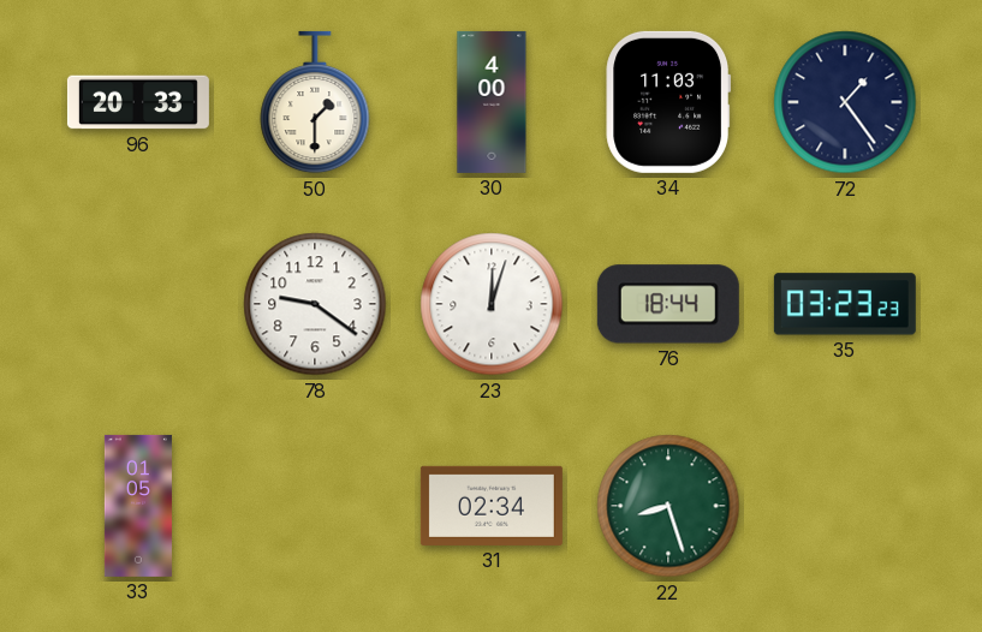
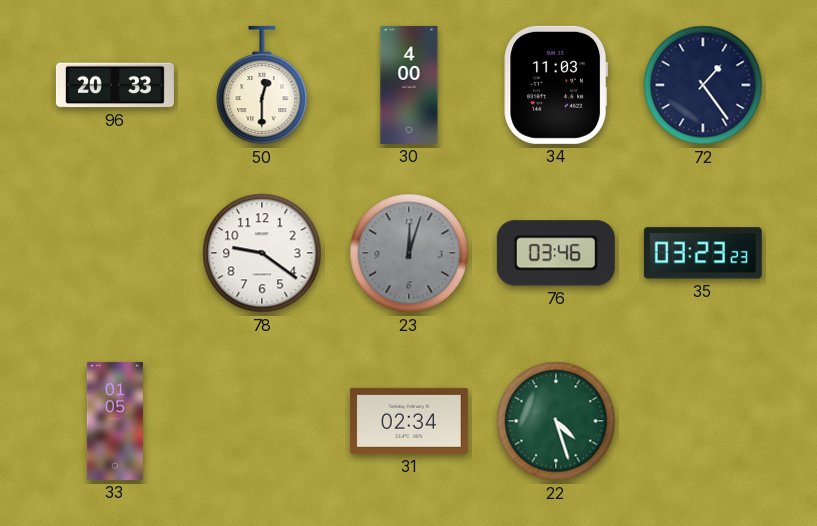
50: 1:30 -> 12:30
23 dial: white -> grey
76: 18:44 -> 03:46
22: 8:27 -> 4:27
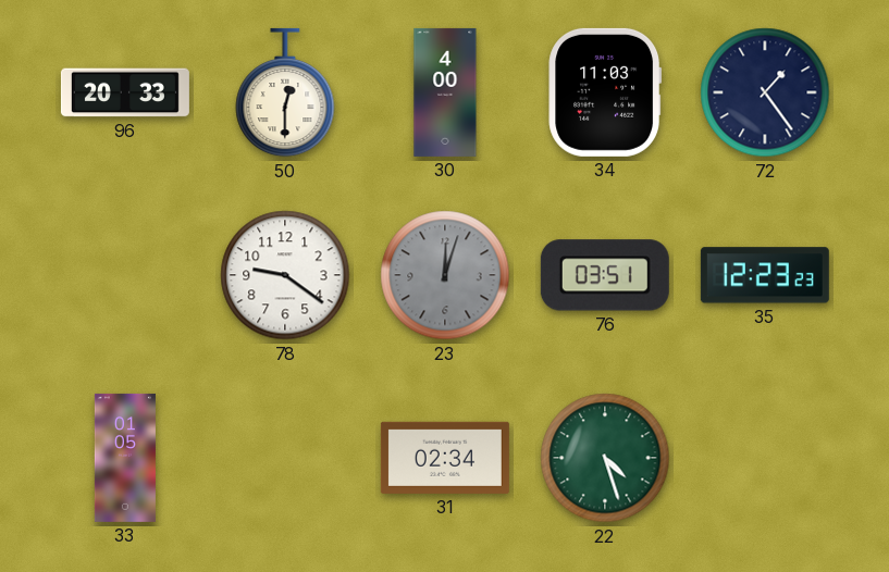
76: 03:46 -> 03:51
35: 03:23 -> 12:23
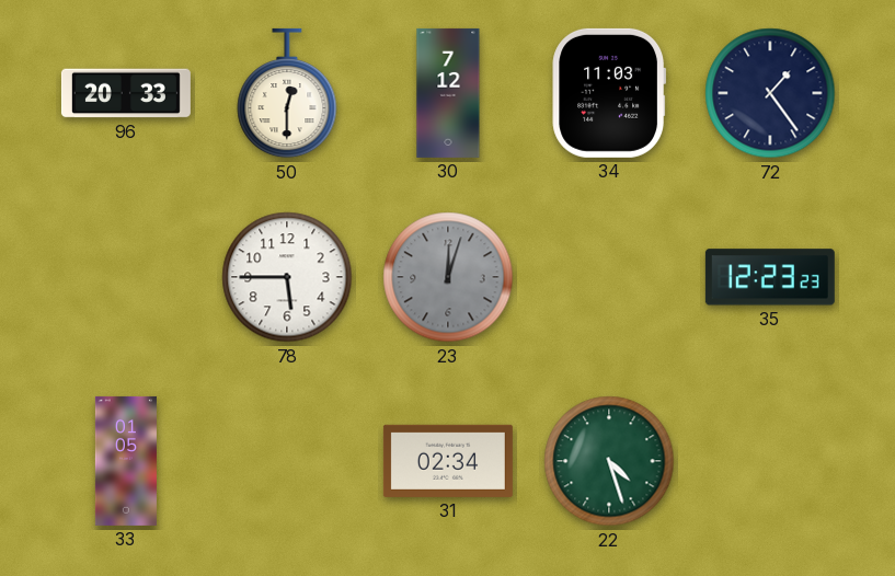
30: 4:00 -> 7:12
78: 9:21 -> 5:45
76: 03:51 -> none
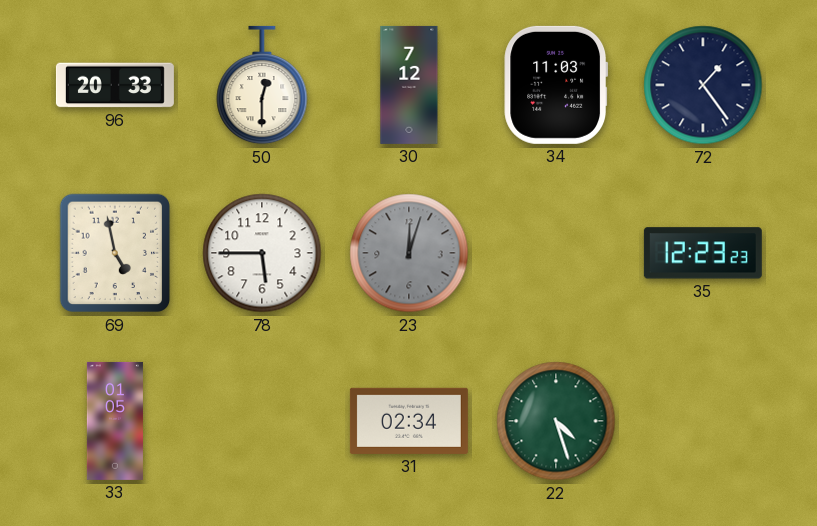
69: none -> 4:58
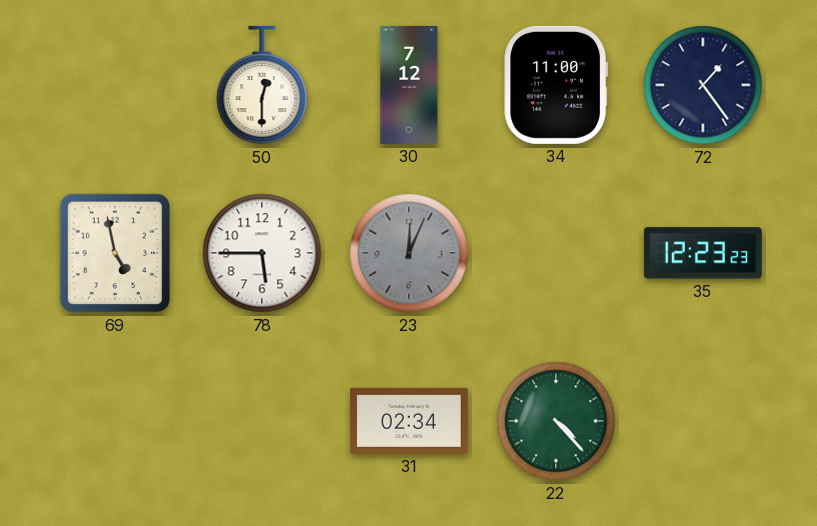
96: 20:33 -> none
34: 11:03 -> 11:00
23: 12:03 -> 12:04
33: 01:05 -> none
22: 4:27 -> 4:23
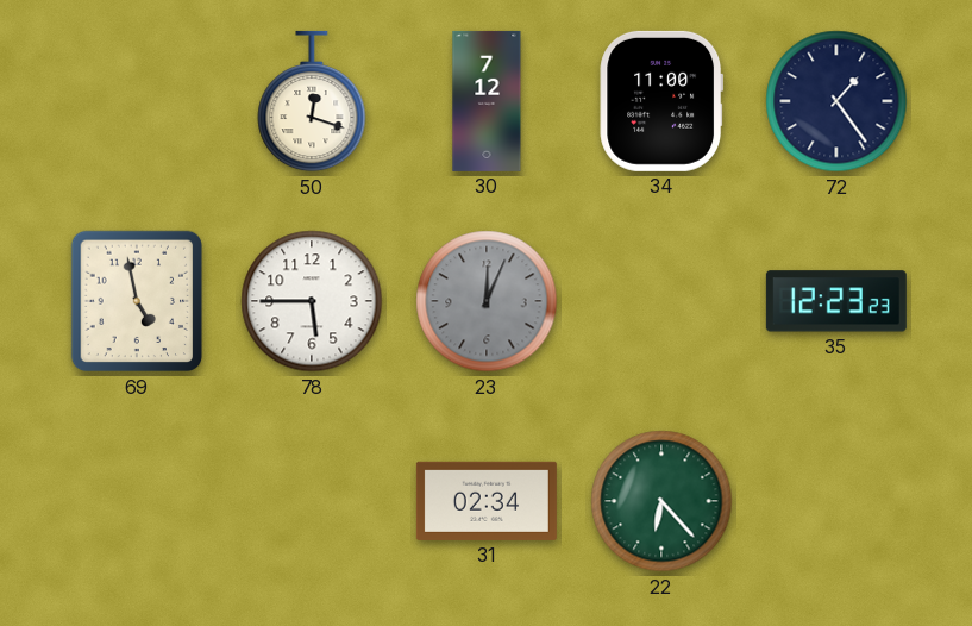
50: 12:30 -> 12:18
22: 4:23 -> 6:23
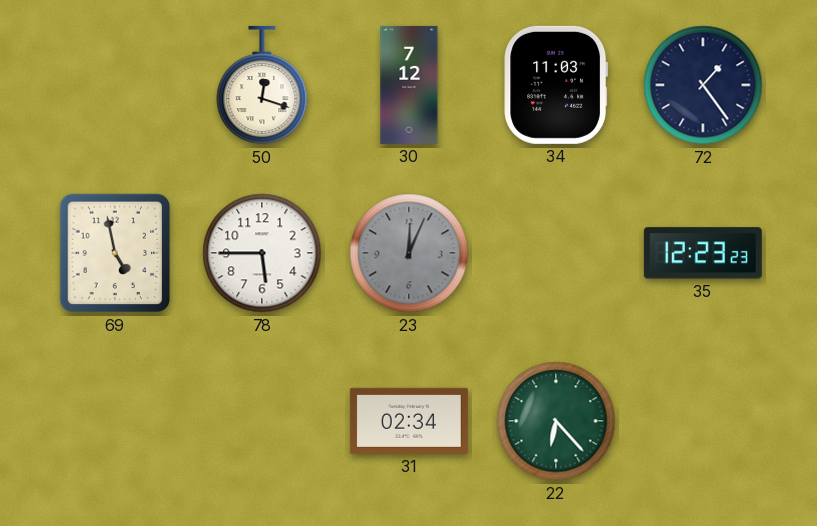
34: 11:00 -> 11:03
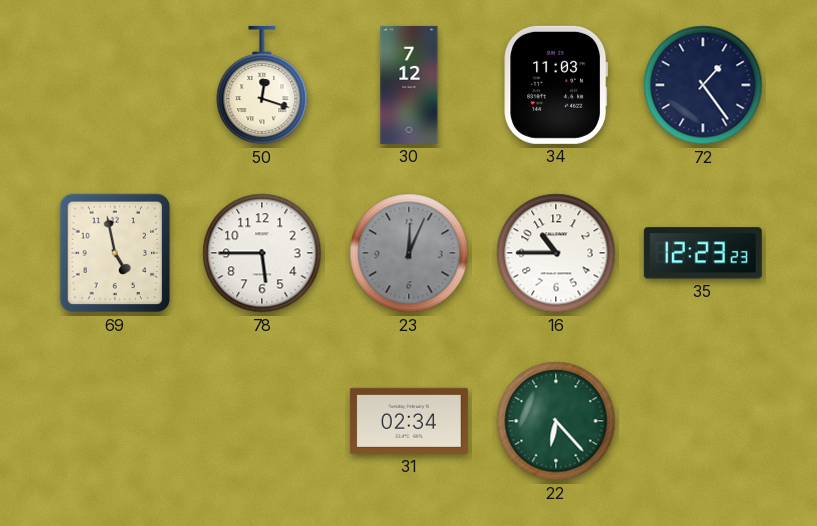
16: none -> 10:45
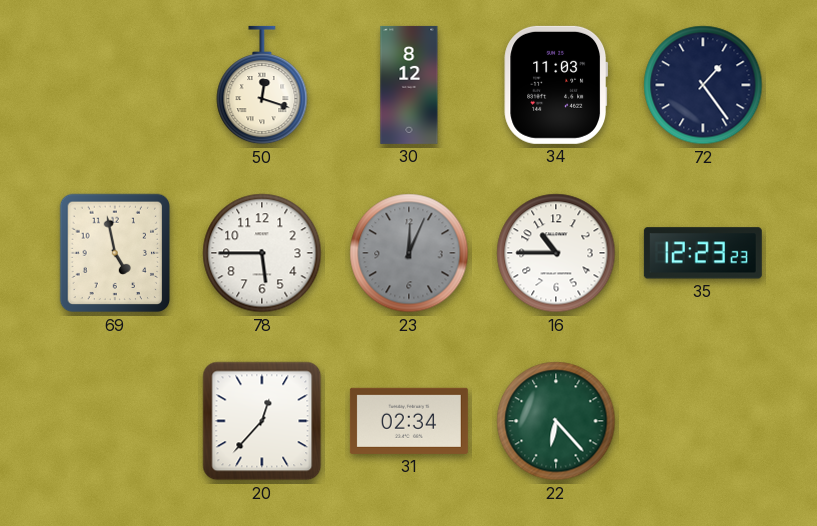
30: 7:12 -> 8:12
20: none -> 12:37
